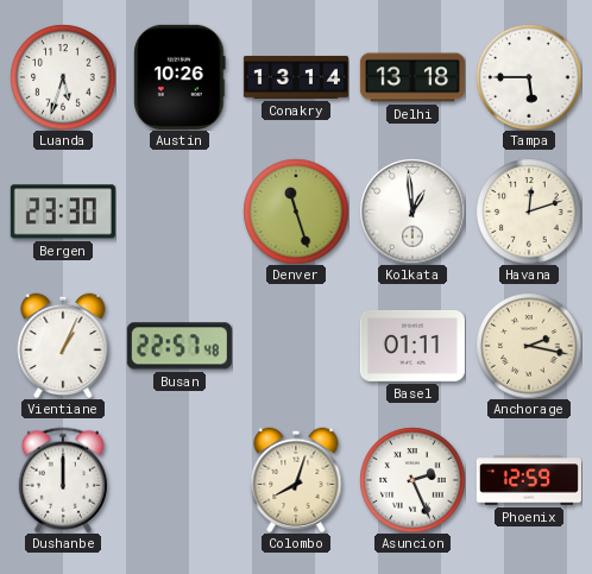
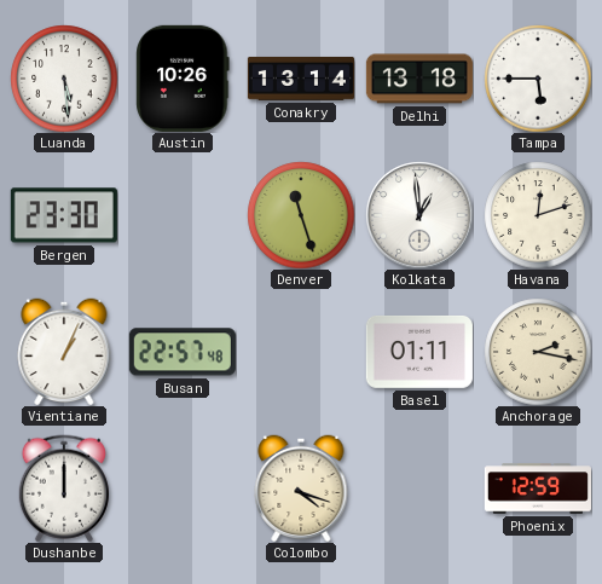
Luanda: 5:33 -> 5:29
Colombo: 8:03 -> 4:18
Asuncion: 2:26 -> none
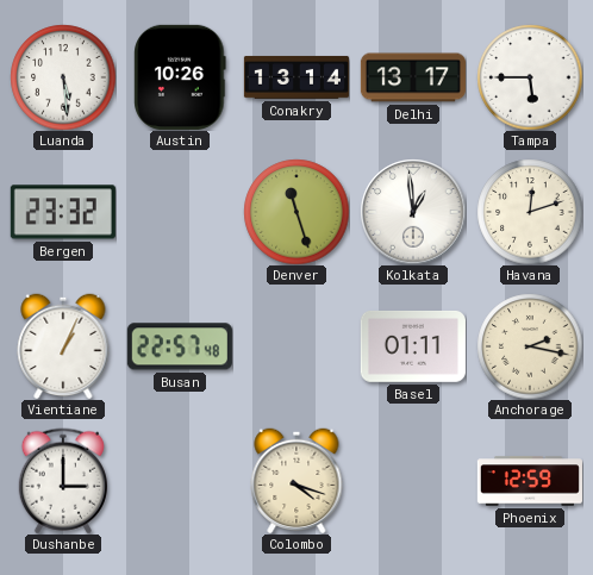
Delhi: 13:18 -> 13:17
Bergen: 23:30 -> 23:32
Dushanbe: 12:00 -> 3:00
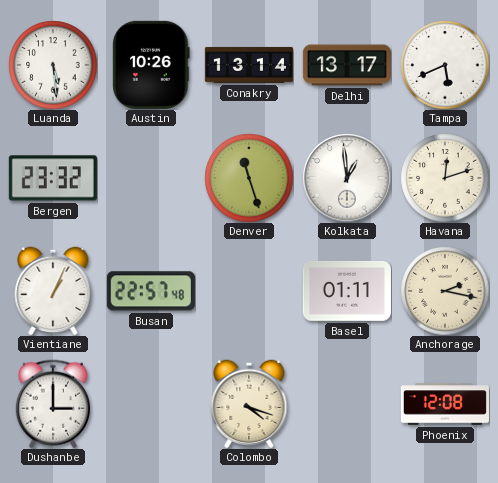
Tampa: 5:45 -> 5:41
Phoenix: 12:59 -> 12:08
